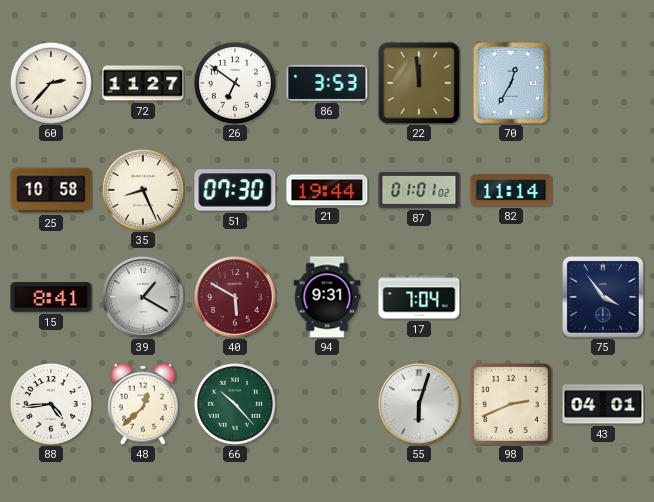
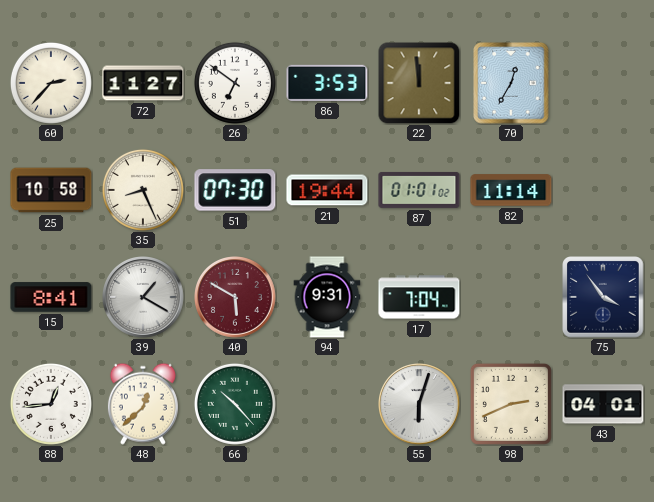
88: 4:44 -> 12:44
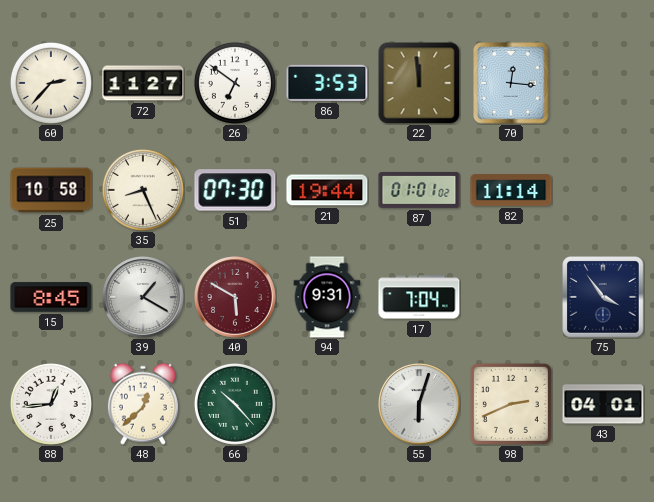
70: 12:35 -> 12:16
15: 8:41 -> 8:45
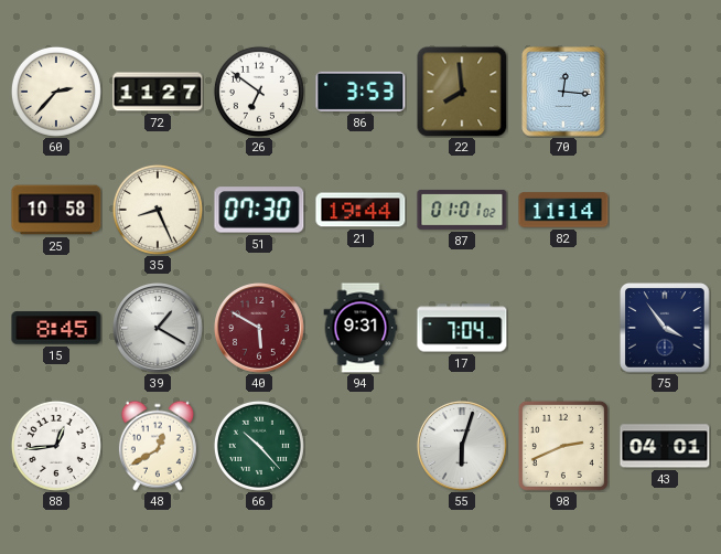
22: 11:59 -> 7:59
48: 12:38 -> 12:40
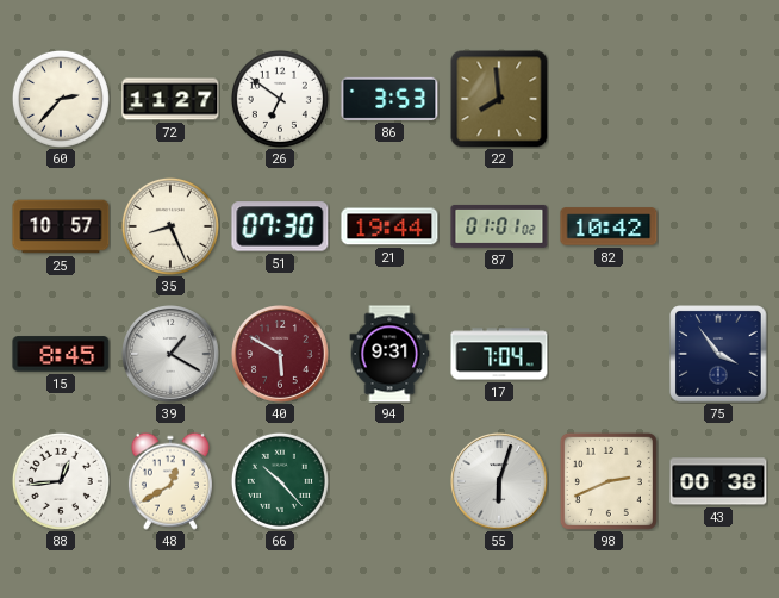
70: 12:16 -> none
25: 10:58 -> 10:57
82: 11:14 -> 10:42
43: 04:01 -> 00:38
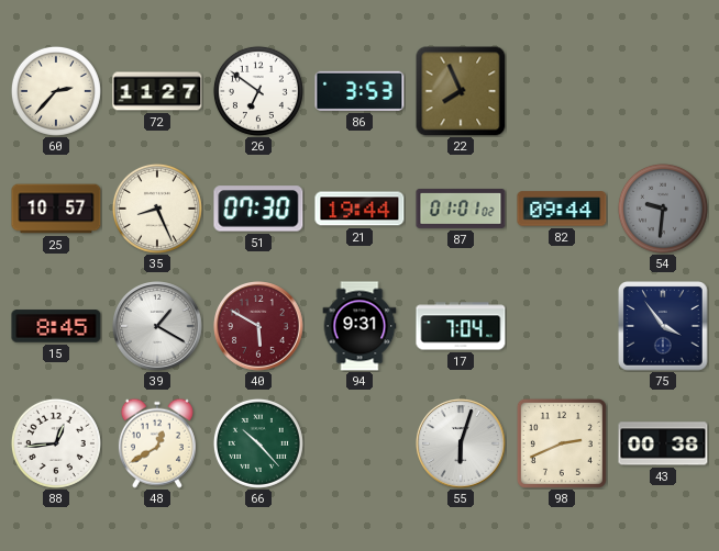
22: 7:59 -> 7:56
82: 10:42 -> 09:44
54: none -> 9:31
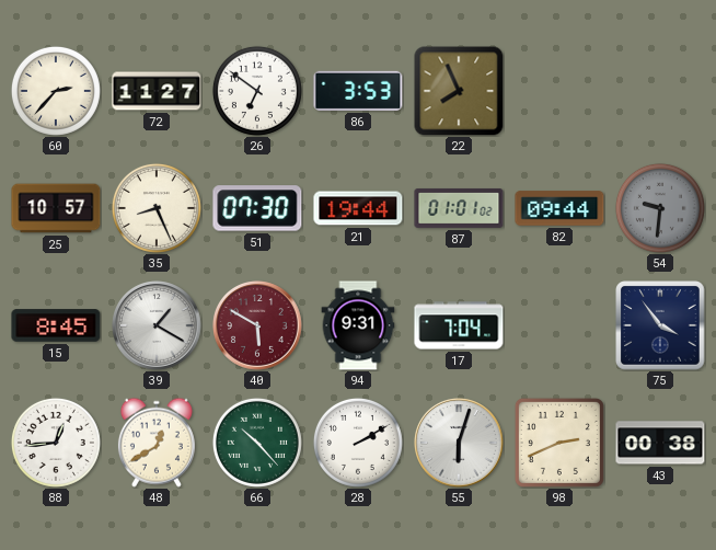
28: none -> 2:10
